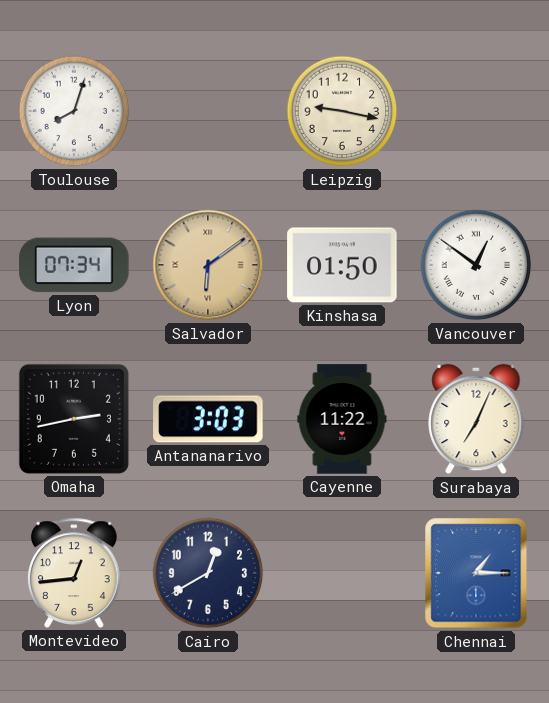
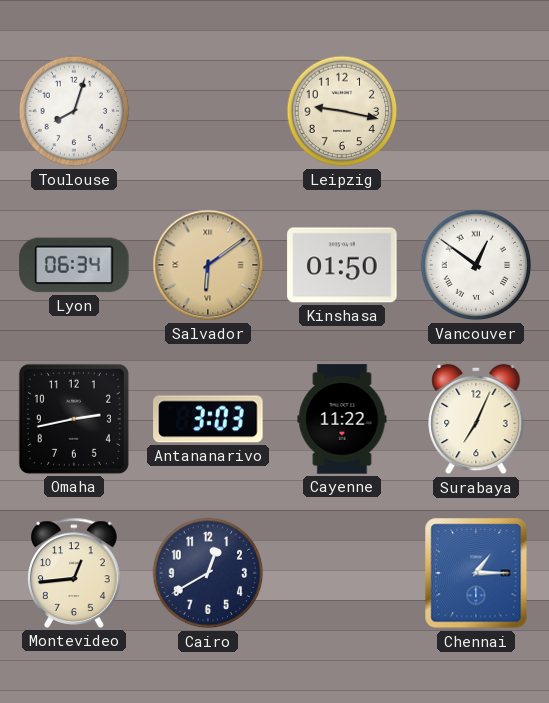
Lyon: 07:34 -> 06:34
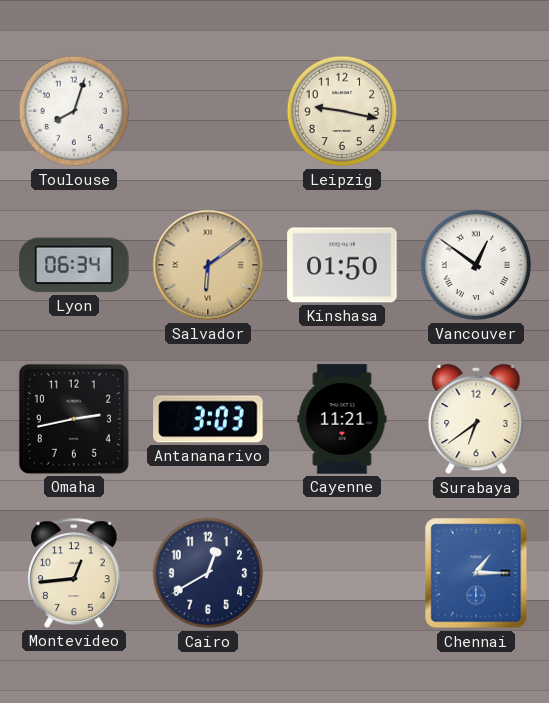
Cayenne: 11:22 -> 11:21
Surabaya: 7:04 -> 6:39
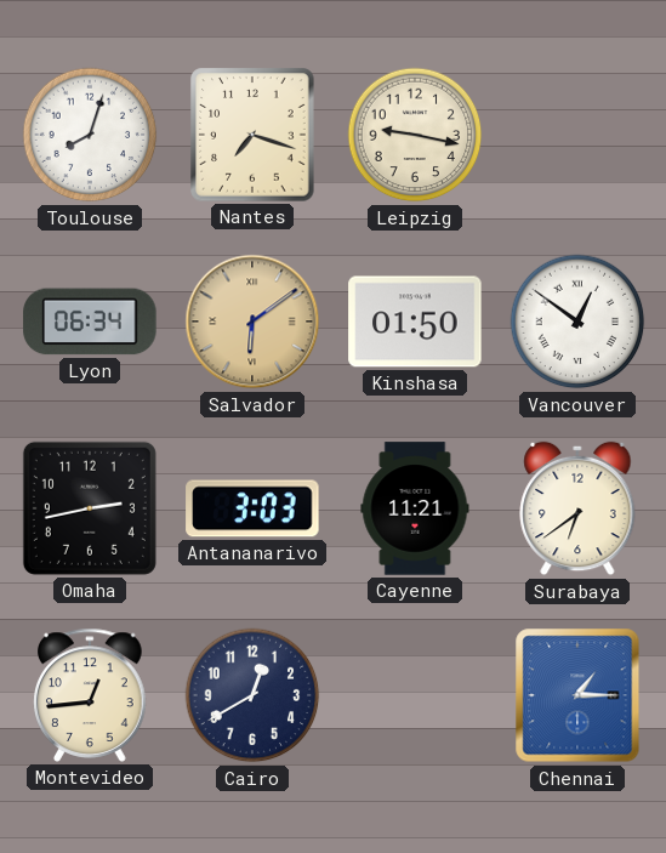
Nantes: none -> 7:18
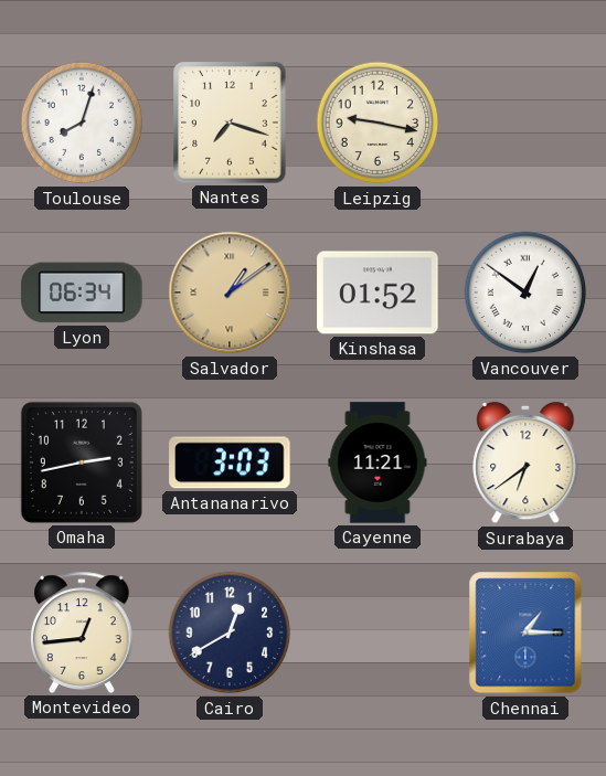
Salvador: 6:09 -> 1:09
Kinshasa: 01:50 -> 01:52
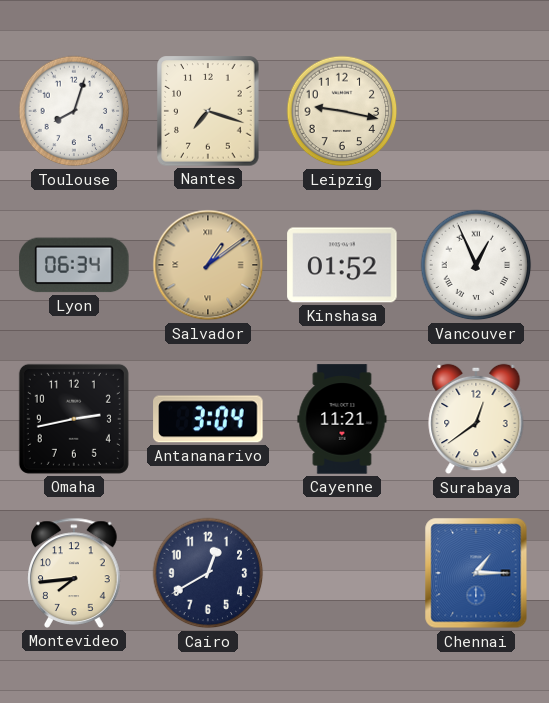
Vancouver: 12:51 -> 12:56
Antananarivo: 3:03 -> 3:04
Surabaya: 6:39 -> 12:39
Montevideo: 12:44 -> 7:44
